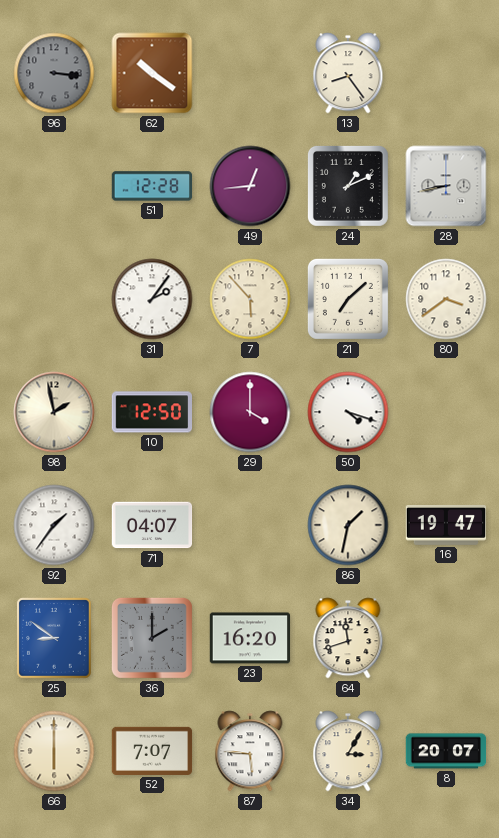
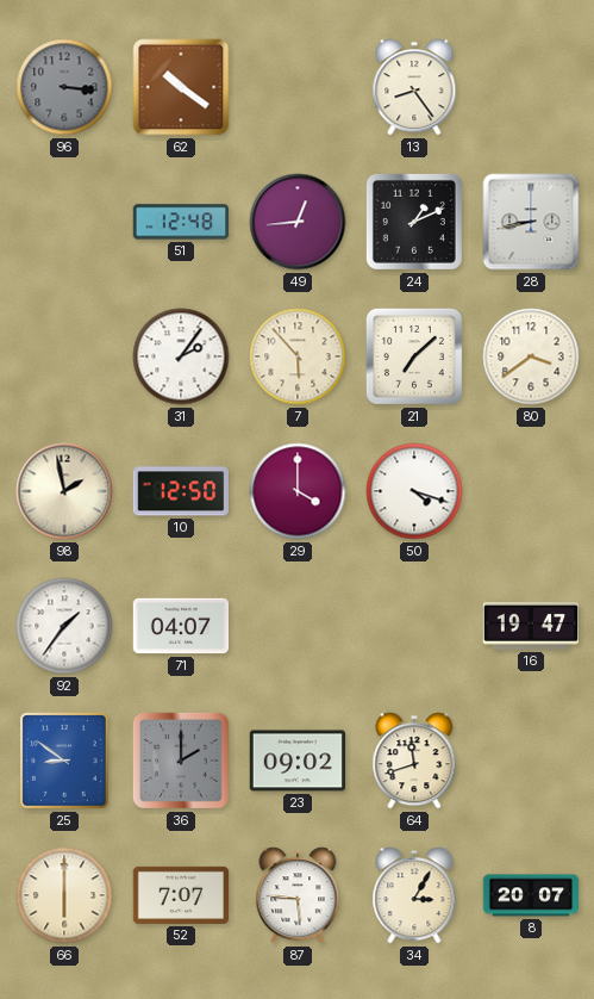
51: 12:28 -> 12:48
86: 1:32 -> none
23: 16:20 -> 09:02
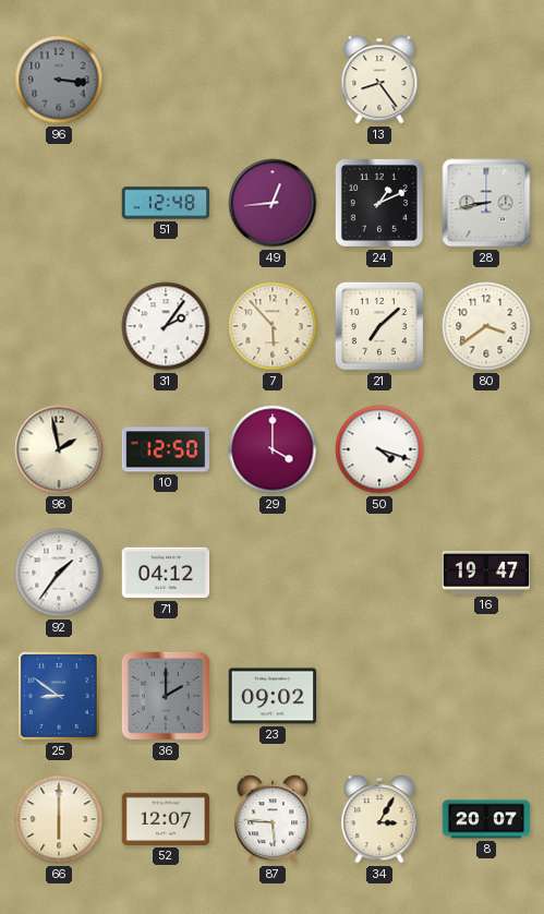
62: 10:21 -> none
71: 04:07 -> 04:12
64: 11:42 -> none
52: 7:07 -> 12:07
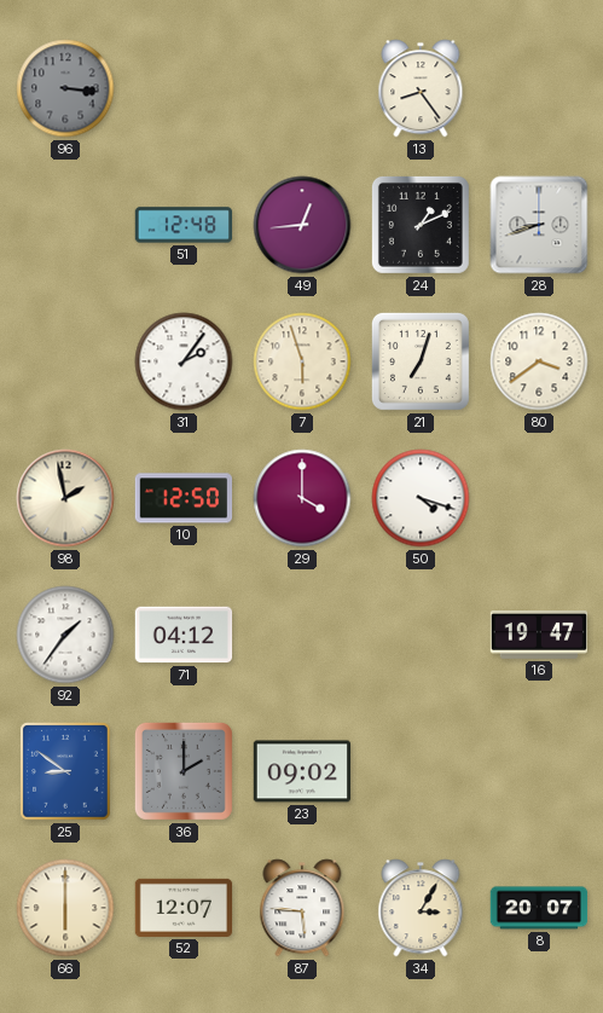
28: 8:43 -> 8:42
7: 5:53 -> 5:57
21: 7:08 -> 7:03
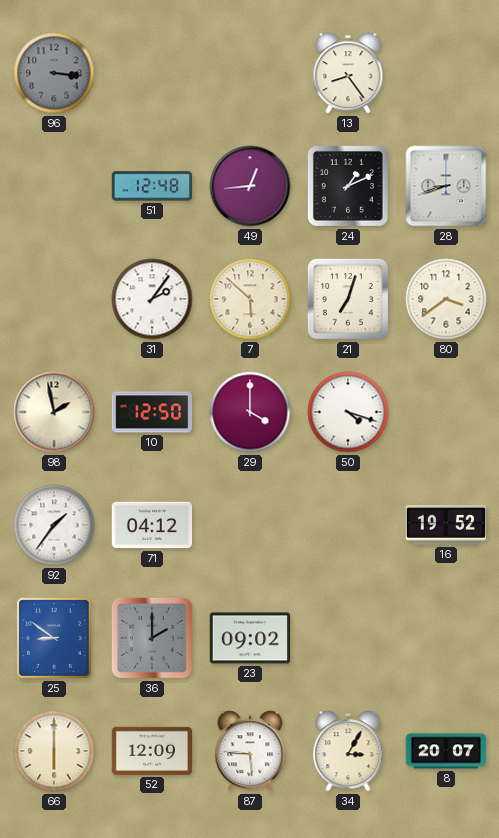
7: 5:57 -> 5:52
16: 19:47 -> 19:52
52: 12:07 -> 12:09
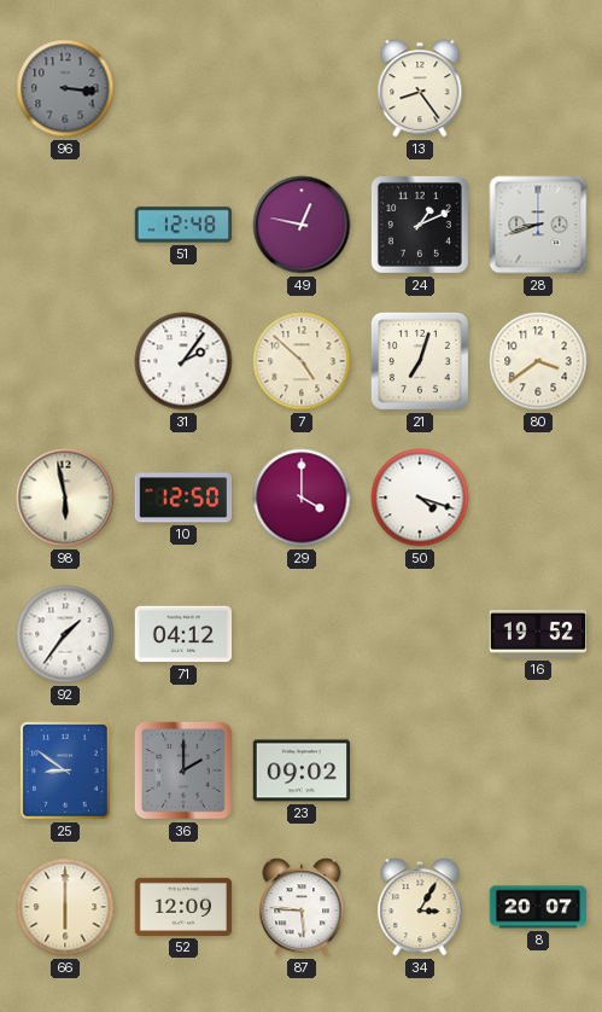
49: 12:44 -> 12:47
7: 5:52 -> 4:52
98: 1:58 -> 5:58
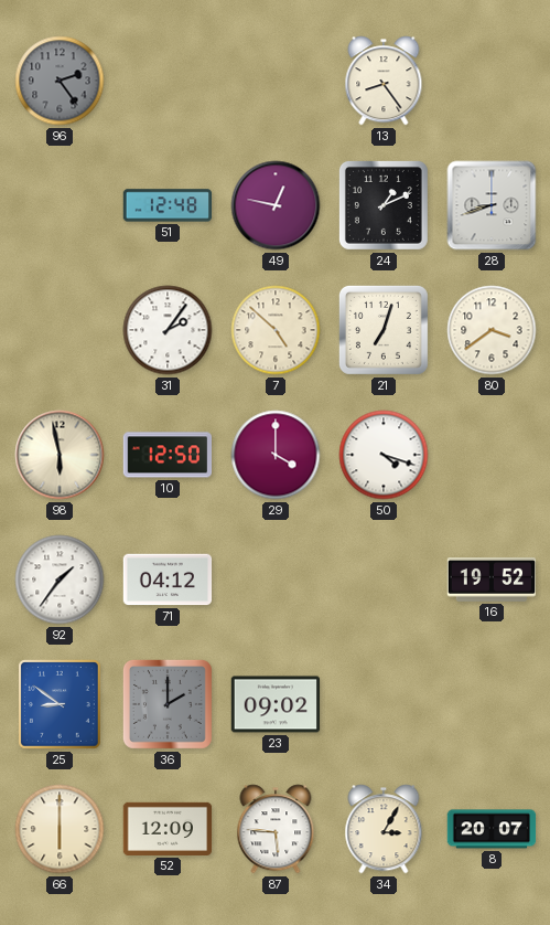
96: 3:16 -> 2:24
